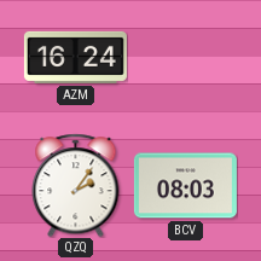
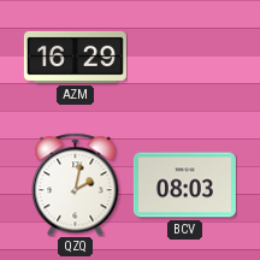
AZM: 16:24 -> 16:29
QZQ: 2:06 -> 2:02
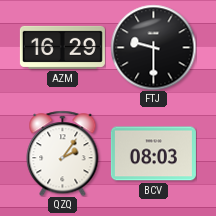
FTJ: none -> 9:30
QZQ: 2:02 -> 2:06
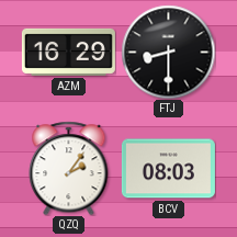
FTJ: 9:30 -> 8:30
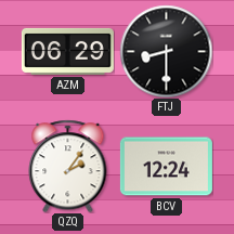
AZM: 16:29 -> 06:29
BCV: 08:03 -> 12:24
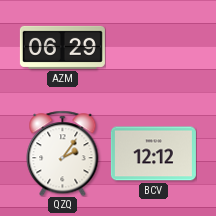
FTJ: 8:30 -> none
BCV: 12:24 -> 12:12
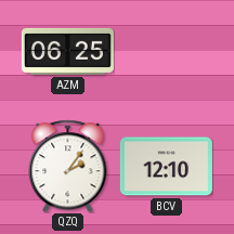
AZM: 06:29 -> 06:25
BCV: 12:12 -> 12:10
